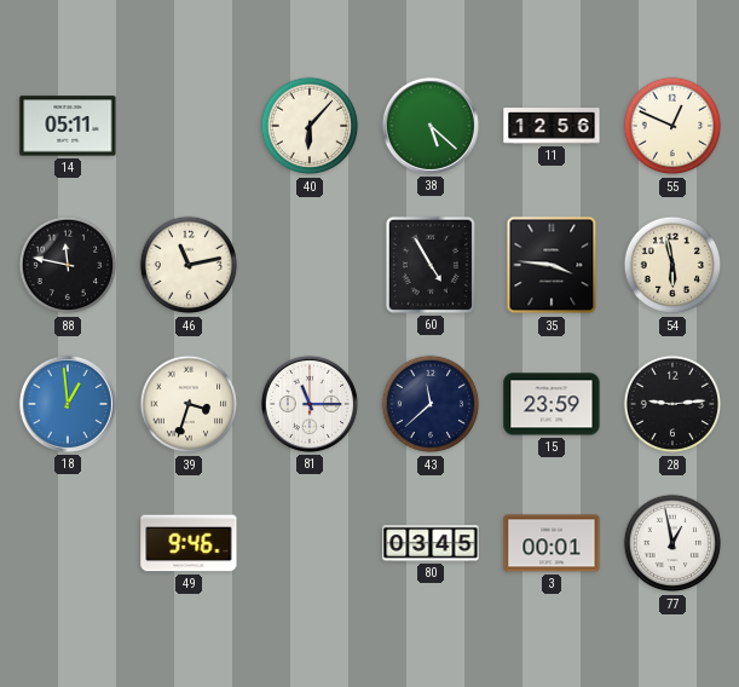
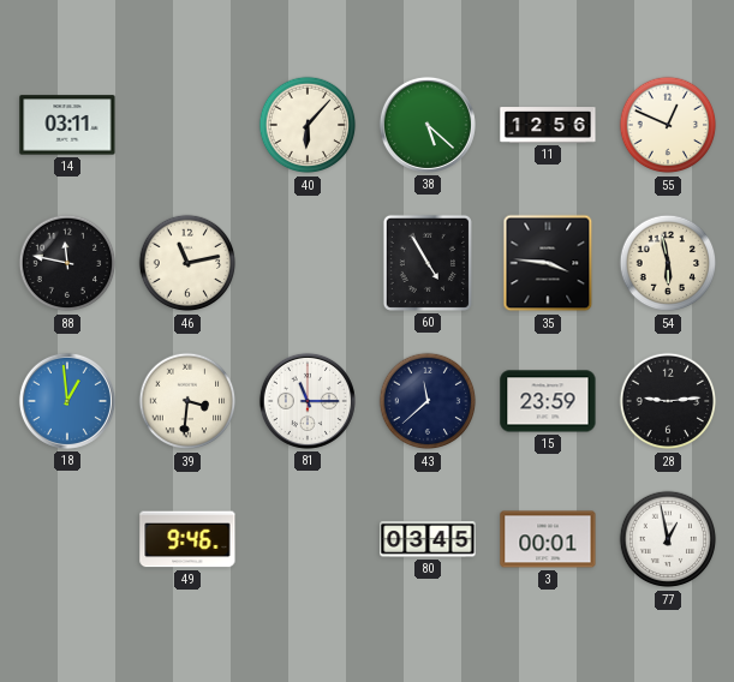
14: 05:11 -> 03:11
39: 3:33 -> 3:31
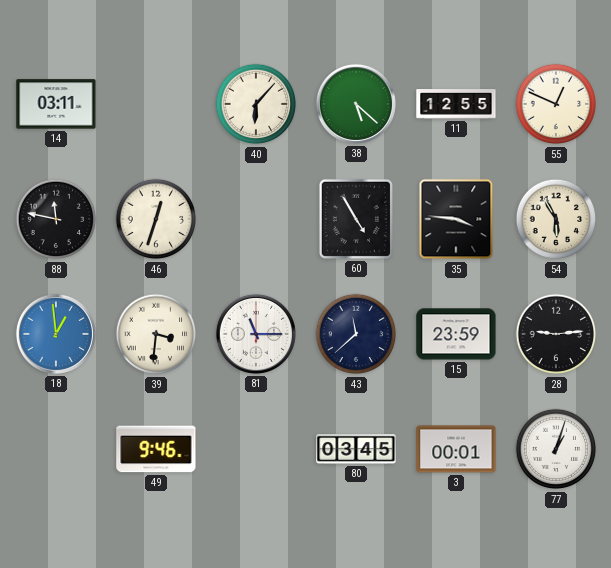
11: 12:56 -> 12:55
46: 11:13 -> 12:33
54: 5:58 -> 5:55
77: 12:58 -> 1:03
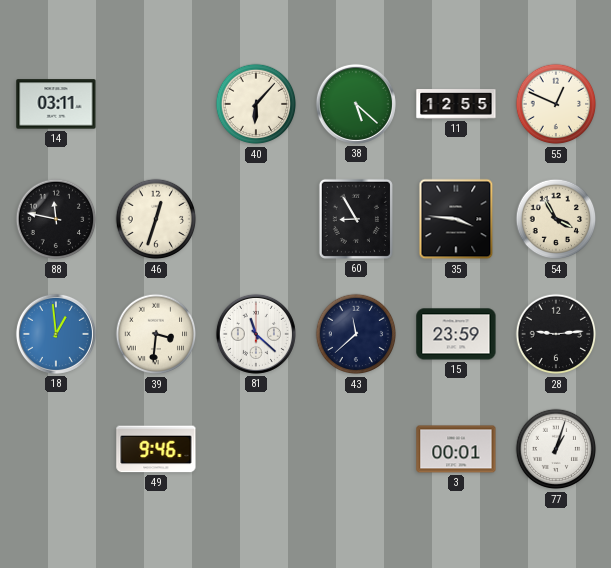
60: 4:55 -> 8:55
54: 5:55 -> 3:55
81: 11:15 -> 11:22
80: 03:45 -> none
